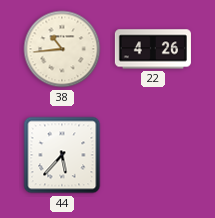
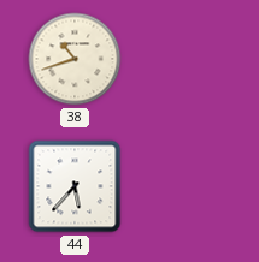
38: 10:44 -> 10:42
22: 4:26 -> none
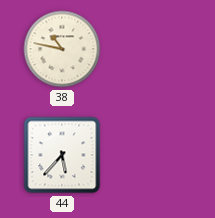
38: 10:42 -> 10:47
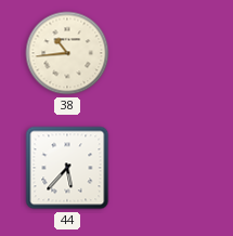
38: 10:47 -> 10:44
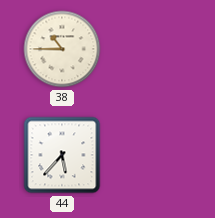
38: 10:44 -> 10:45
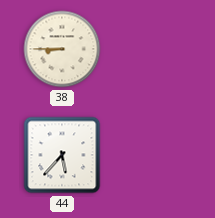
38: 10:45 -> 8:45
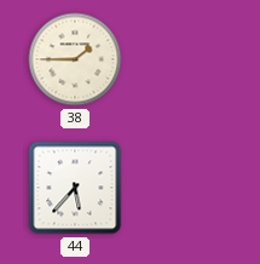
38: 8:45 -> 1:45
